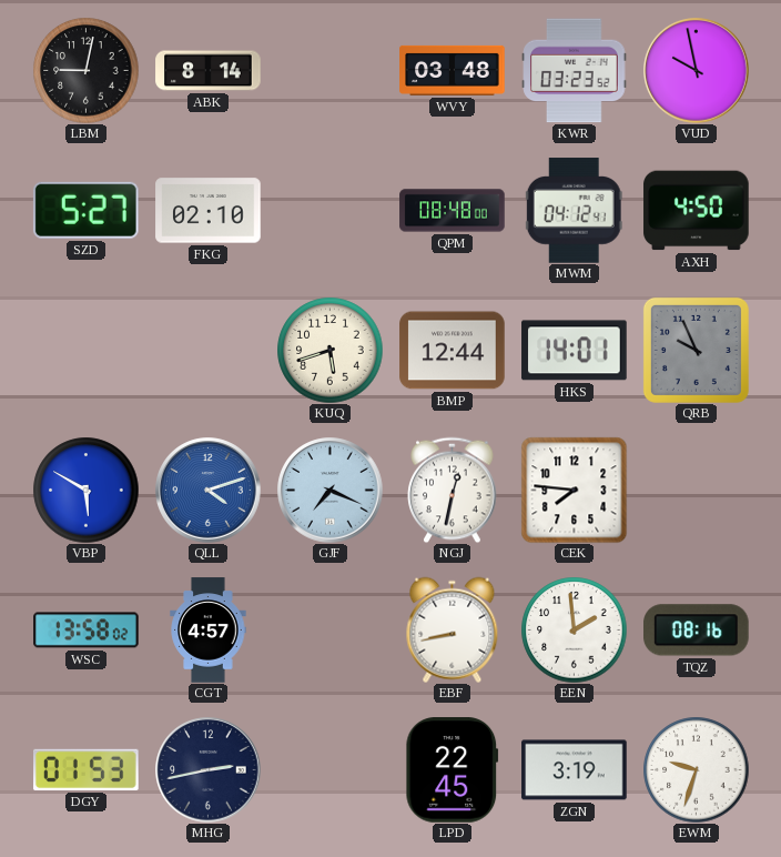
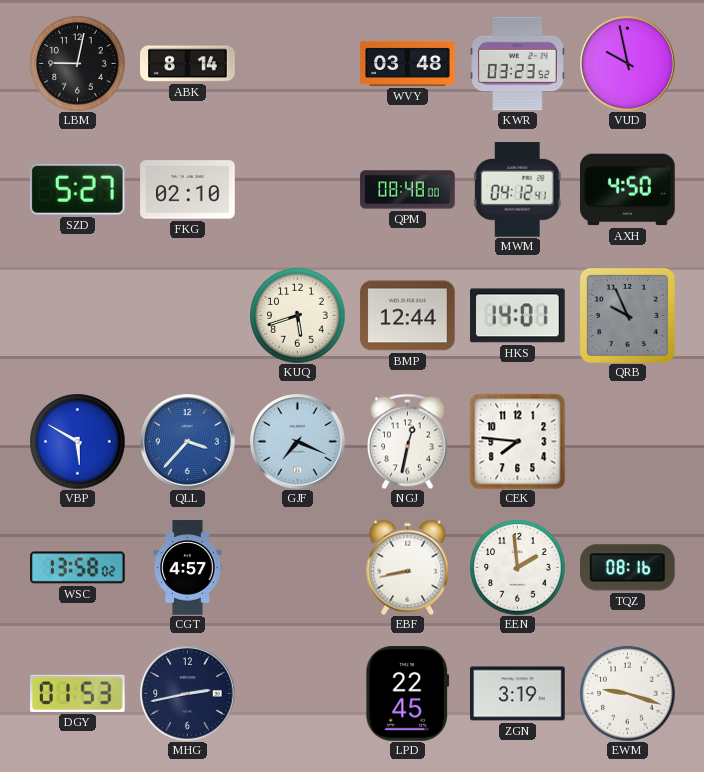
QLL: 4:12 -> 3:37
EWM: 9:33 -> 9:18
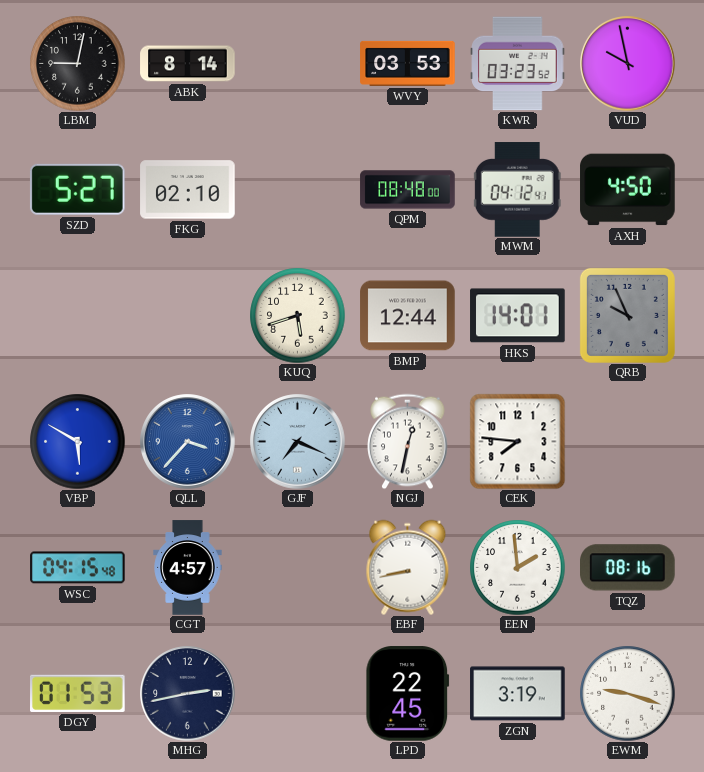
WVY: 03:48 -> 03:53
WSC: 13:58 -> 04:15
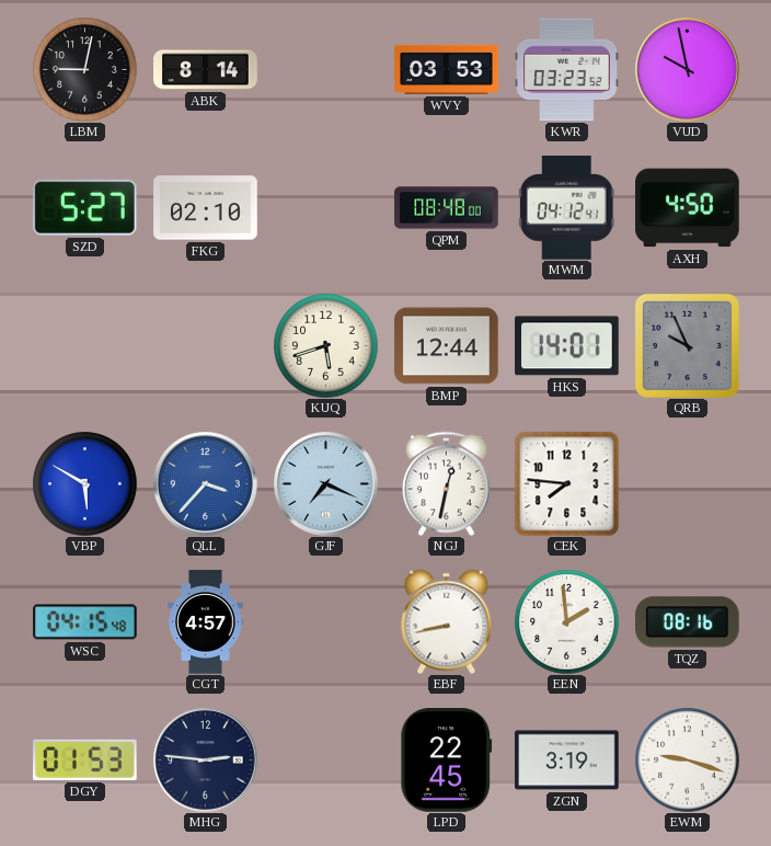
MHG: 2:43 -> 2:46
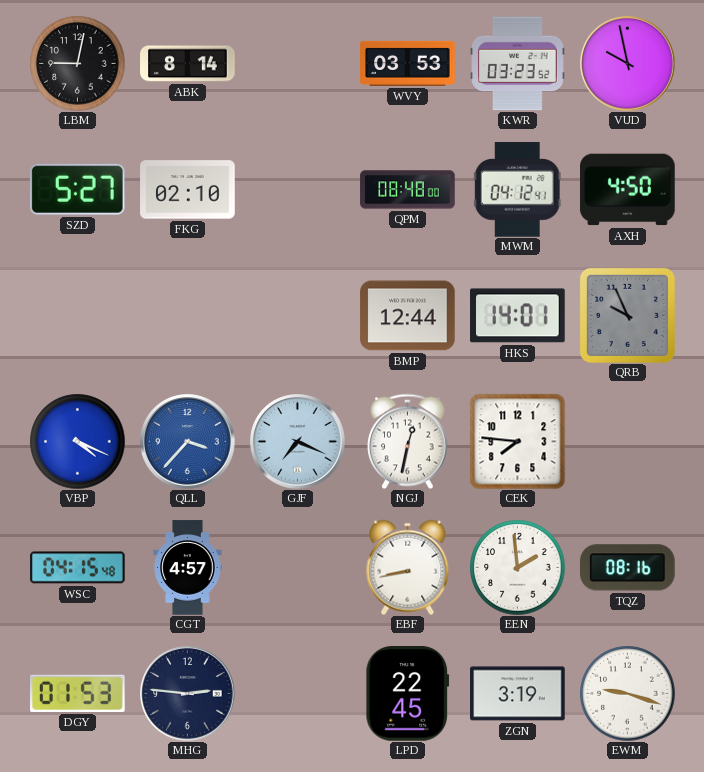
KUQ: 5:42 -> none
VBP: 5:50 -> 4:19
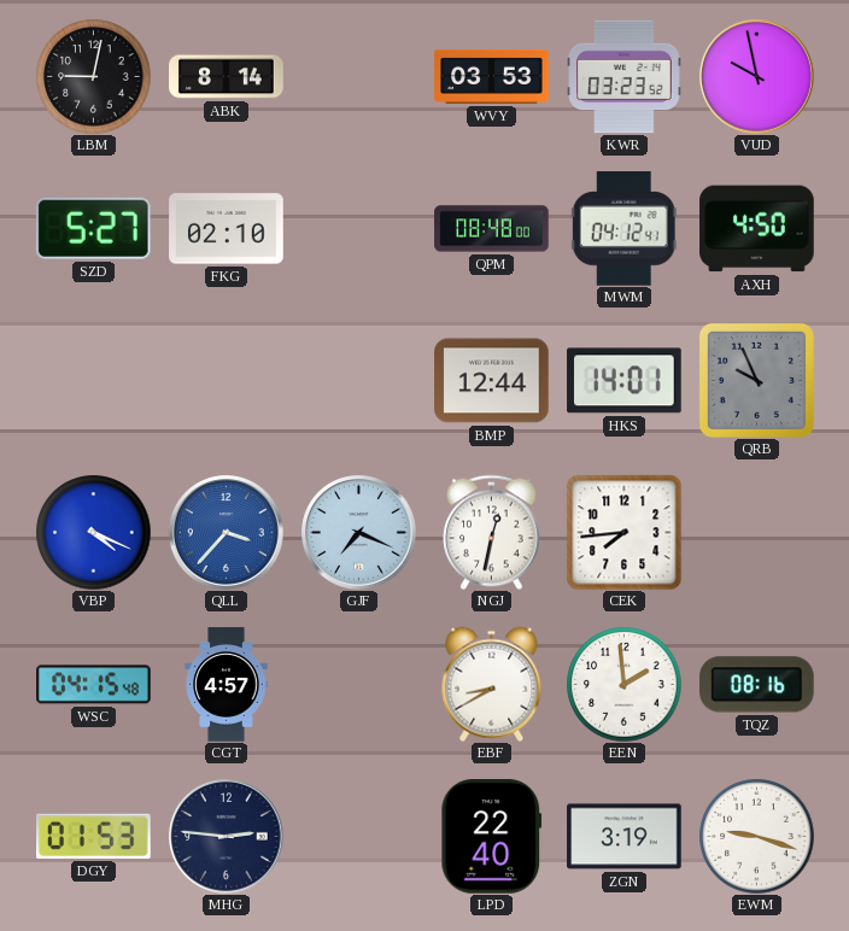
CEK: 7:46 -> 7:44
EBF: 8:43 -> 8:40
LPD: 22:45 -> 22:40
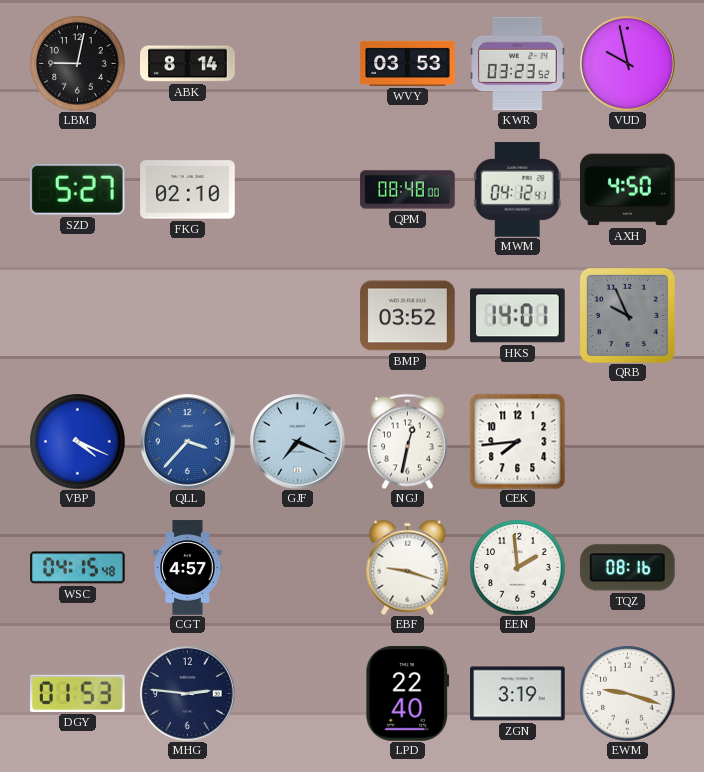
BMP: 12:44 -> 03:52
EBF: 8:40 -> 9:18
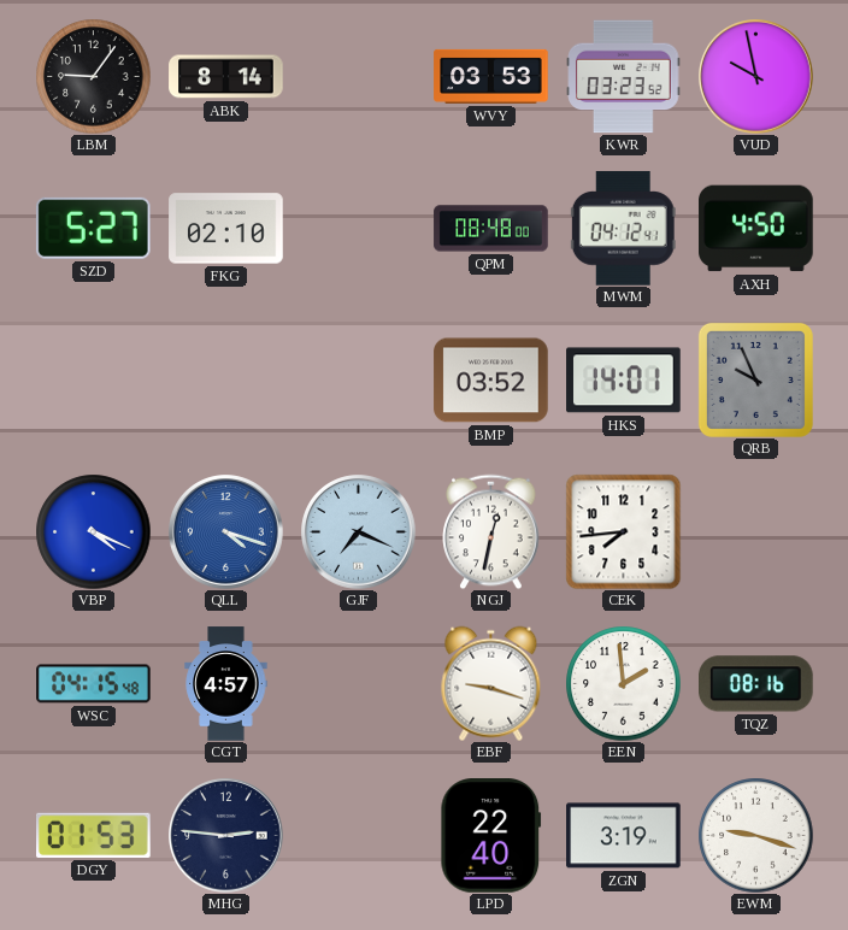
LBM: 9:02 -> 9:06
QLL: 3:37 -> 4:18
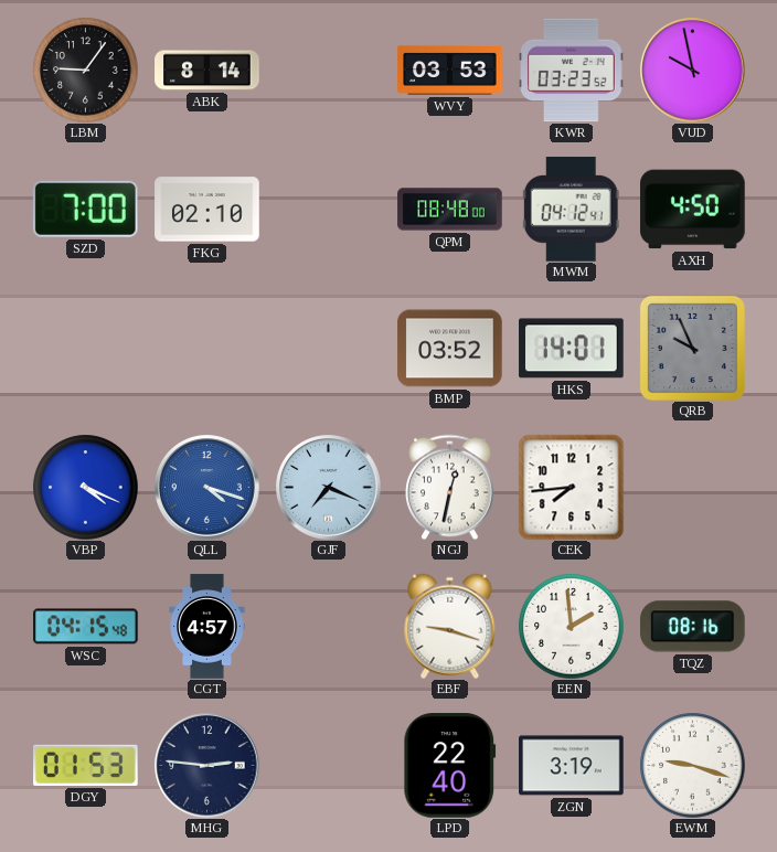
SZD: 5:27 -> 7:00
